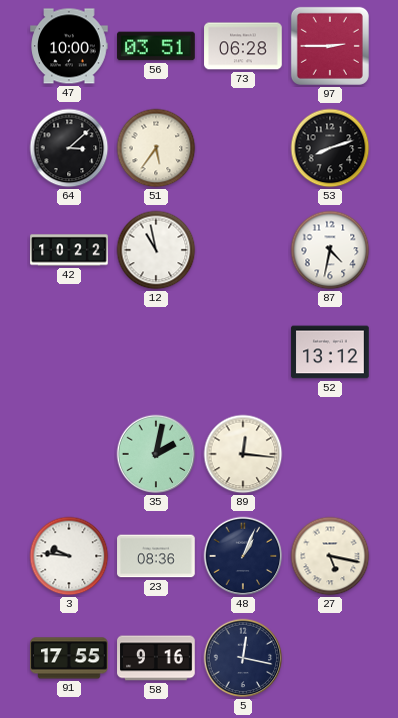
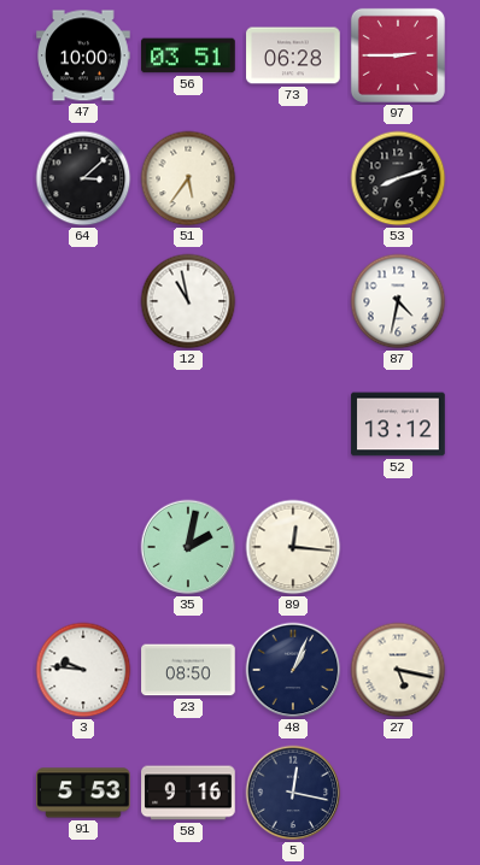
42: 10:22 -> none
23: 08:36 -> 08:50
91: 17:55 -> 5:53
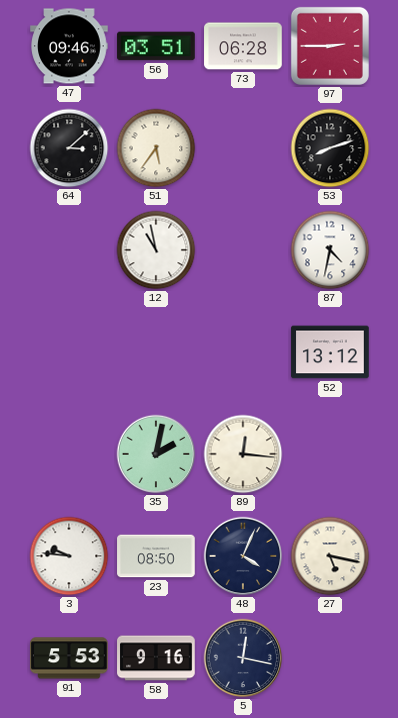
47: 10:00 -> 09:46
48: 1:04 -> 4:04
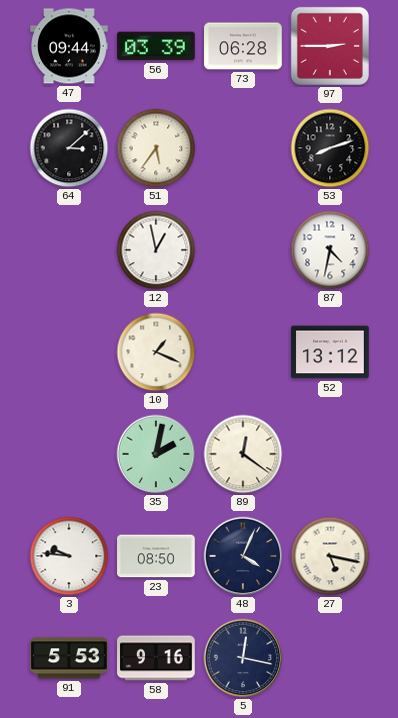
47: 09:46 -> 09:44
56: 03:51 -> 03:39
12: 10:58 -> 12:58
10: none -> 1:19
89: 12:16 -> 12:21
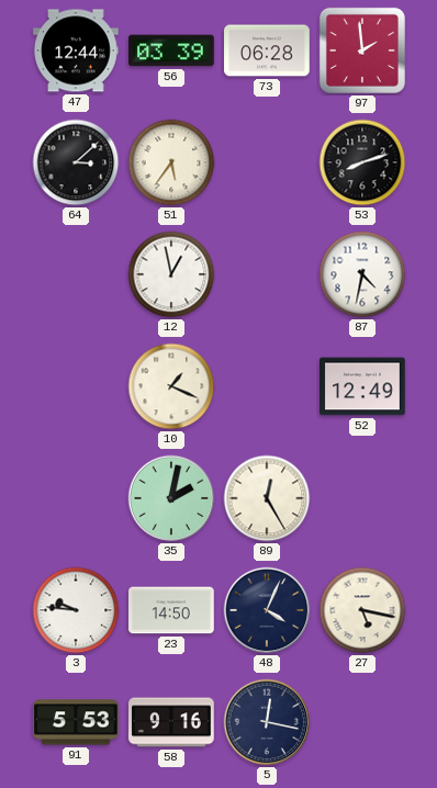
47: 09:44 -> 12:44
97: 2:45 -> 1:59
52: 13:12 -> 12:49
89: 12:21 -> 12:25
23: 08:50 -> 14:50
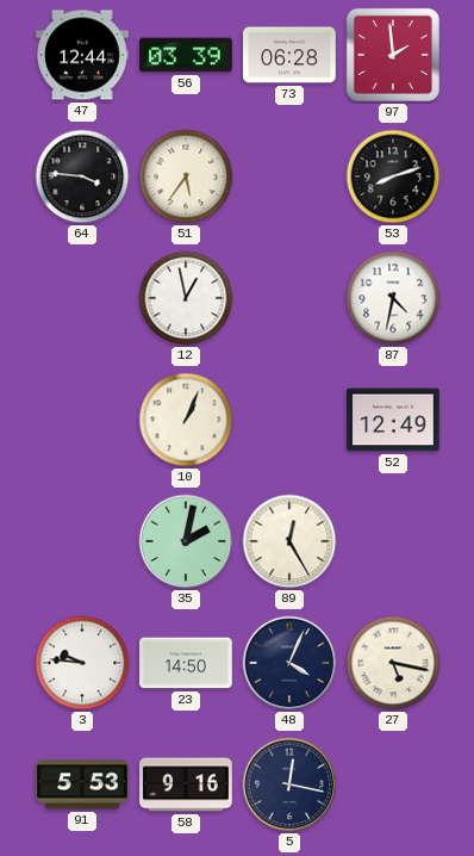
64: 3:08 -> 3:46
10: 1:19 -> 1:04
